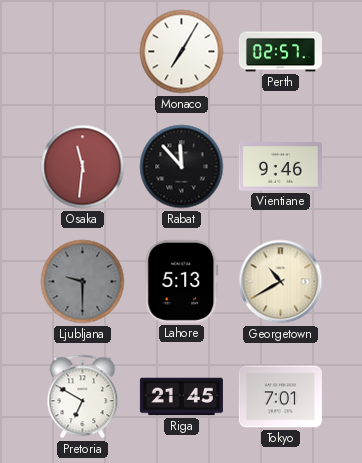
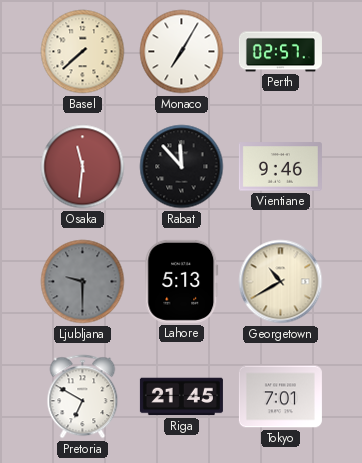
Basel: none -> 7:38
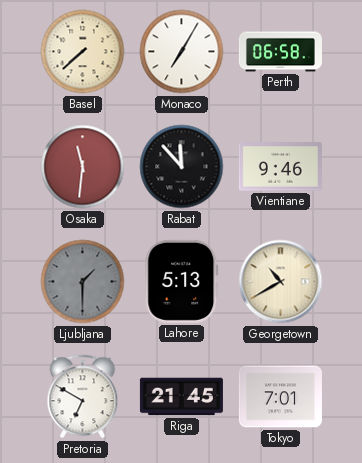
Perth: 02:57 -> 06:58
Ljubljana: 9:30 -> 1:30
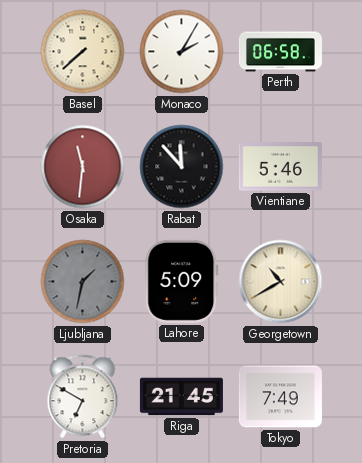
Monaco: 7:05 -> 2:05
Vientiane: 9:46 -> 5:46
Ljubljana: 1:30 -> 1:32
Lahore: 5:13 -> 5:09
Tokyo: 7:01 -> 7:49
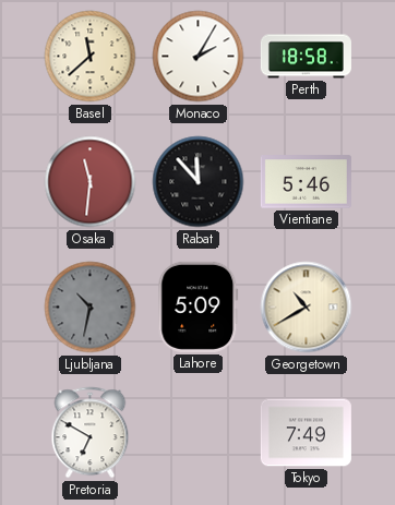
Basel: 7:38 -> 11:38
Perth: 06:58 -> 18:58
Ljubljana: 1:32 -> 10:32
Riga: 21:45 -> none
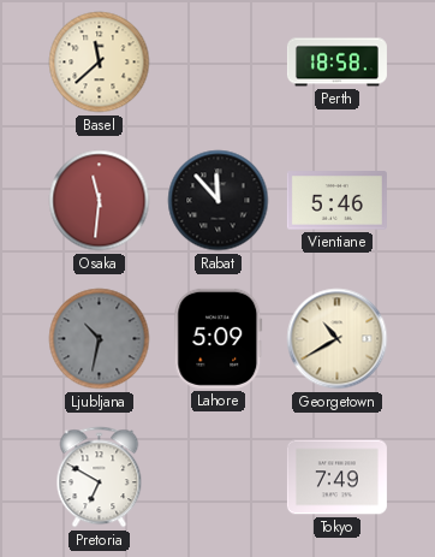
Monaco: 2:05 -> none
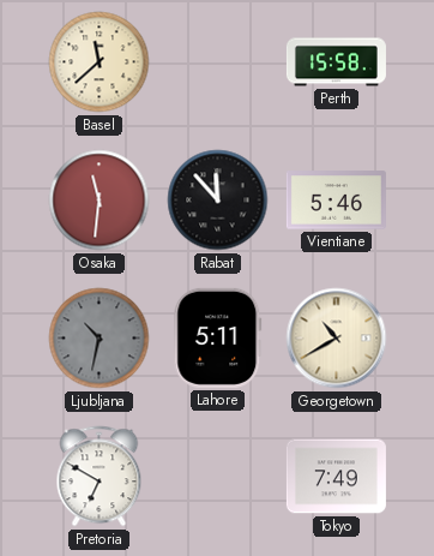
Perth: 18:58 -> 15:58
Lahore: 5:09 -> 5:11
